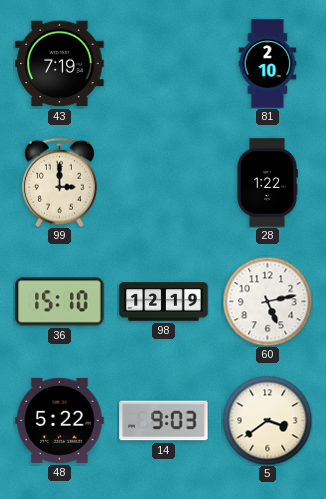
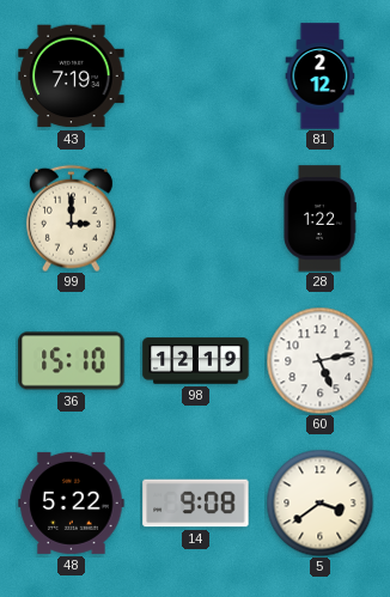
81: 2:10 -> 2:12
14: 9:03 -> 9:08
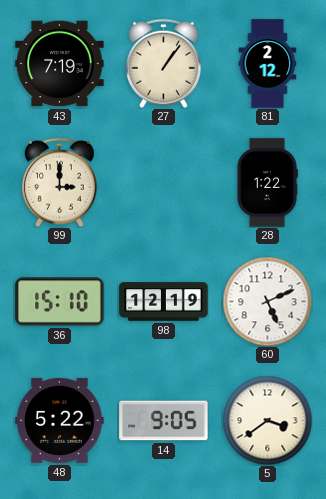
27: none -> 1:06
60: 5:13 -> 5:11
14: 9:08 -> 9:05
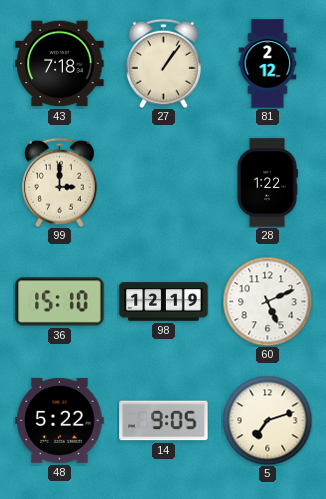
43: 7:19 -> 7:18
5: 3:39 -> 7:12
